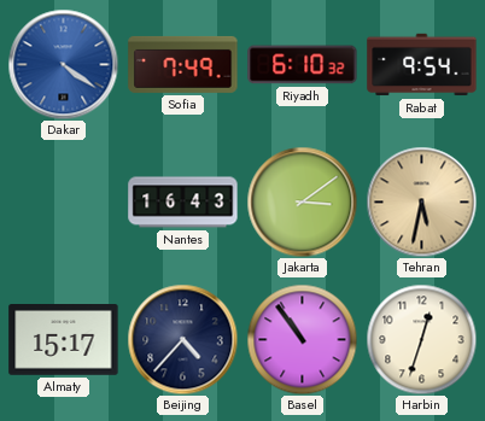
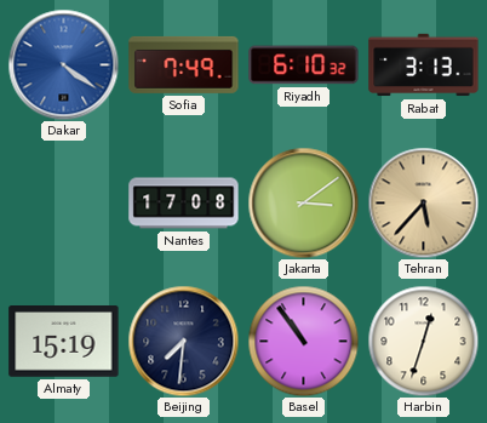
Rabat: 9:54 -> 3:13
Nantes: 16:43 -> 17:08
Tehran: 5:32 -> 5:37
Almaty: 15:17 -> 15:19
Beijing: 4:37 -> 7:31
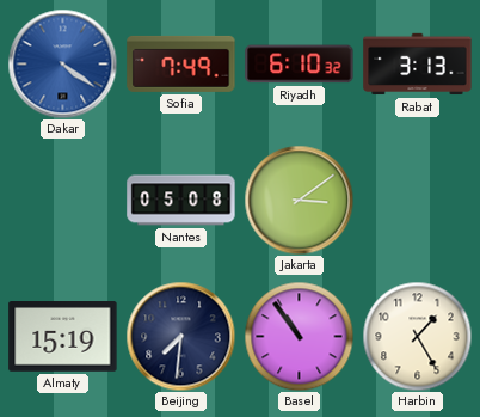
Nantes: 17:08 -> 05:08
Tehran: 5:37 -> none
Harbin: 12:33 -> 1:25
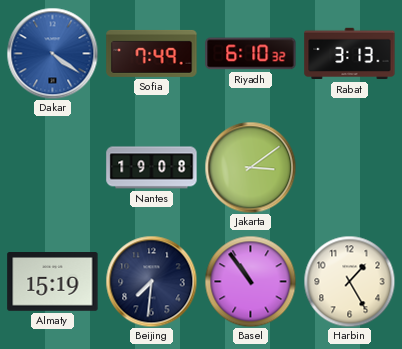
Nantes: 05:08 -> 19:08
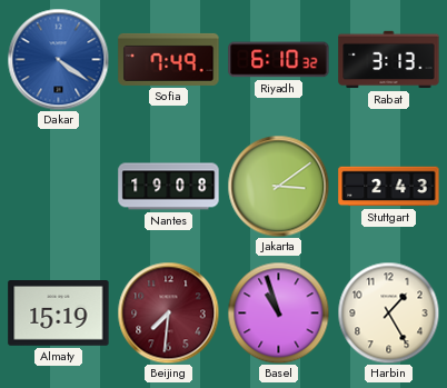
Stuttgart: none -> 2:43
Beijing dial: navy -> burgundy
Basel: 10:54 -> 10:57
